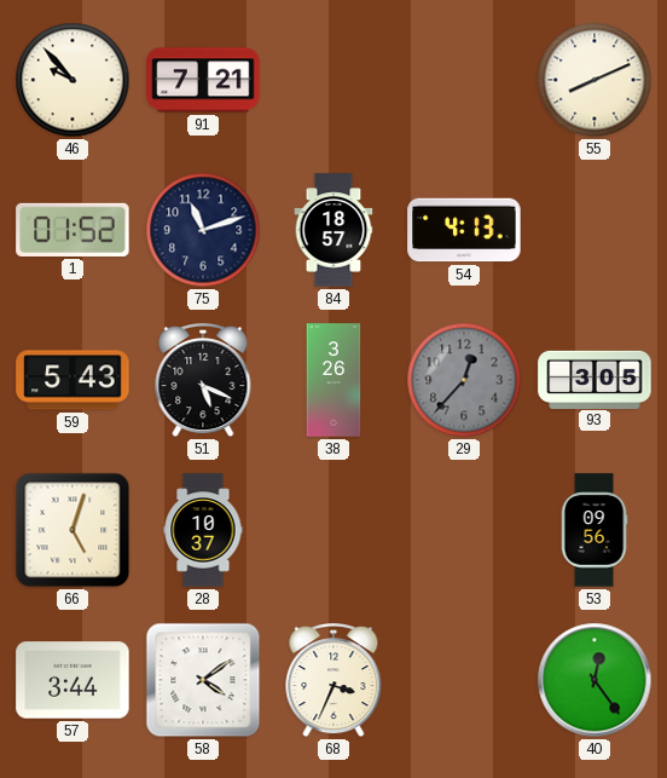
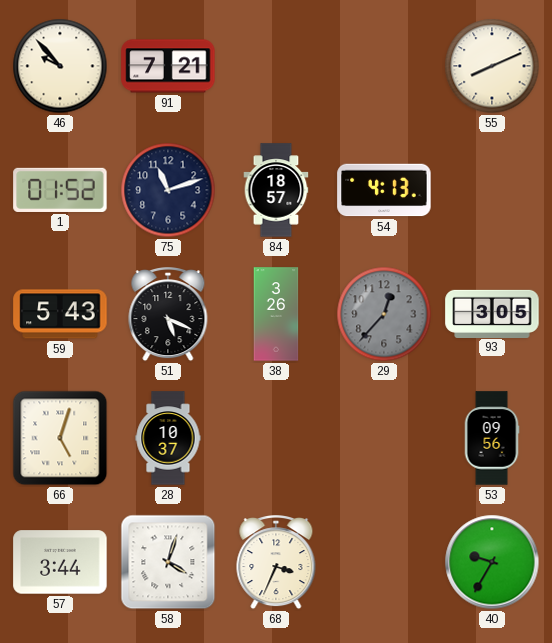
58: 4:09 -> 4:03
40: 12:24 -> 9:35
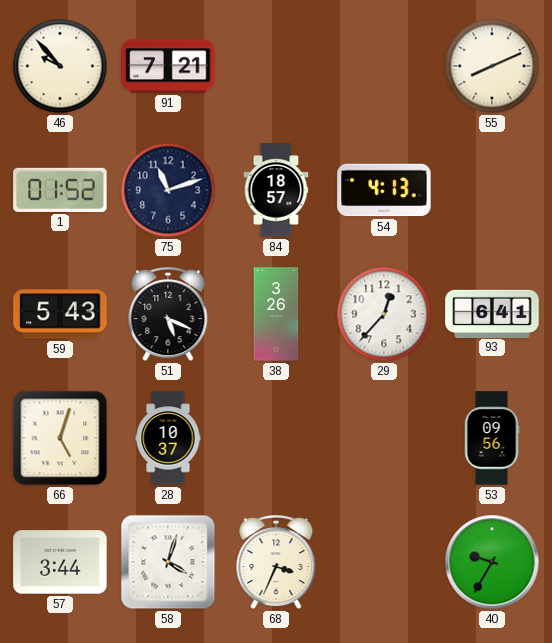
29 dial: grey -> white
93: 3:05 -> 6:41
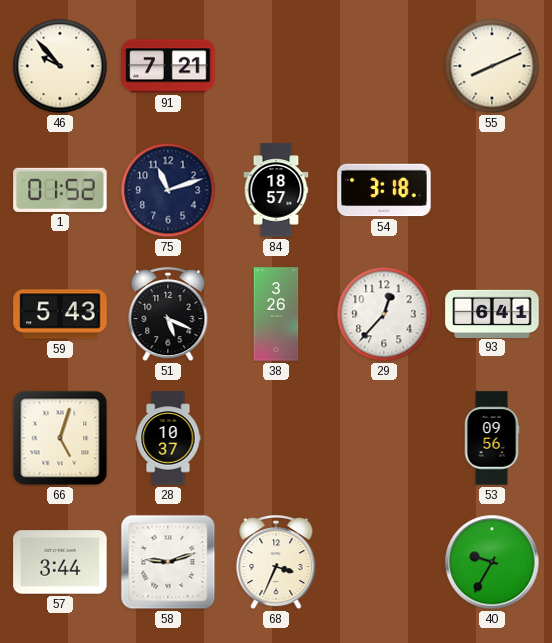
54: 4:13 -> 3:18
58: 4:03 -> 9:12
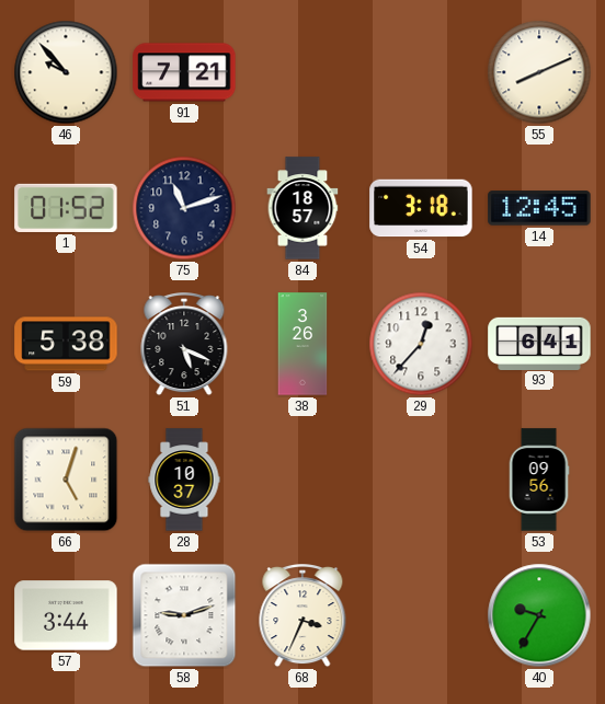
14: none -> 12:45
59: 5:43 -> 5:38
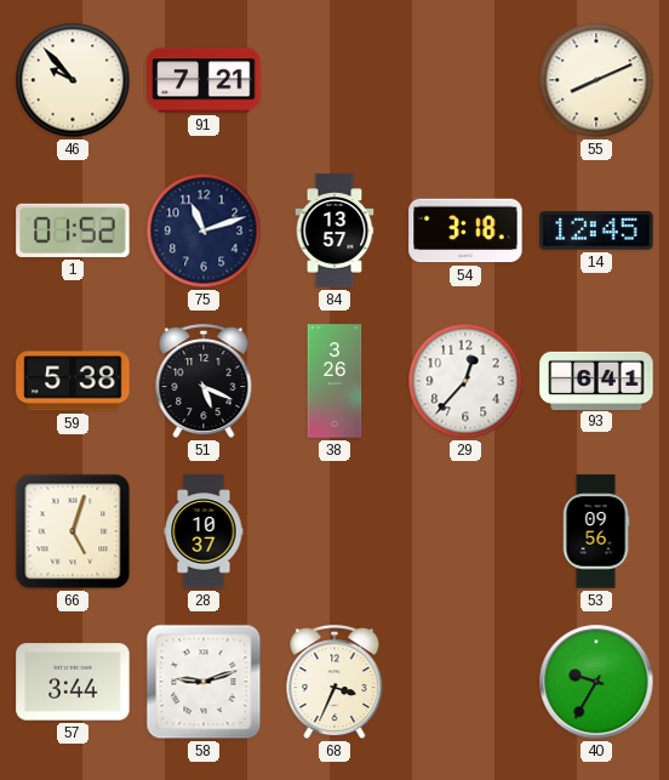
84: 18:57 -> 13:57
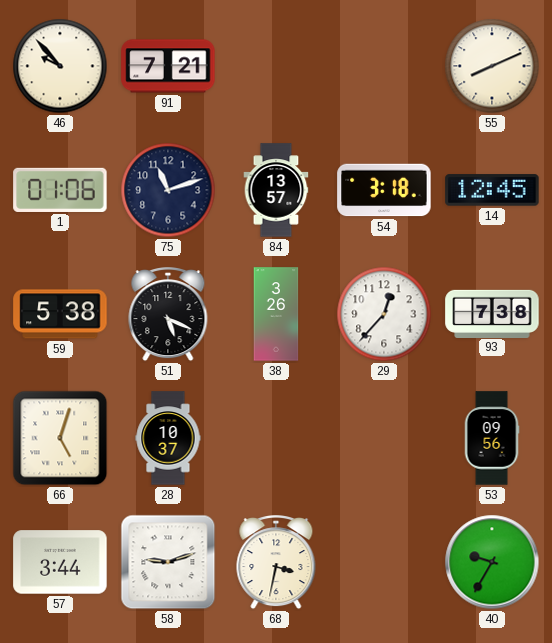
1: 01:52 -> 01:06
93: 6:41 -> 7:38
68: 3:34 -> 3:32
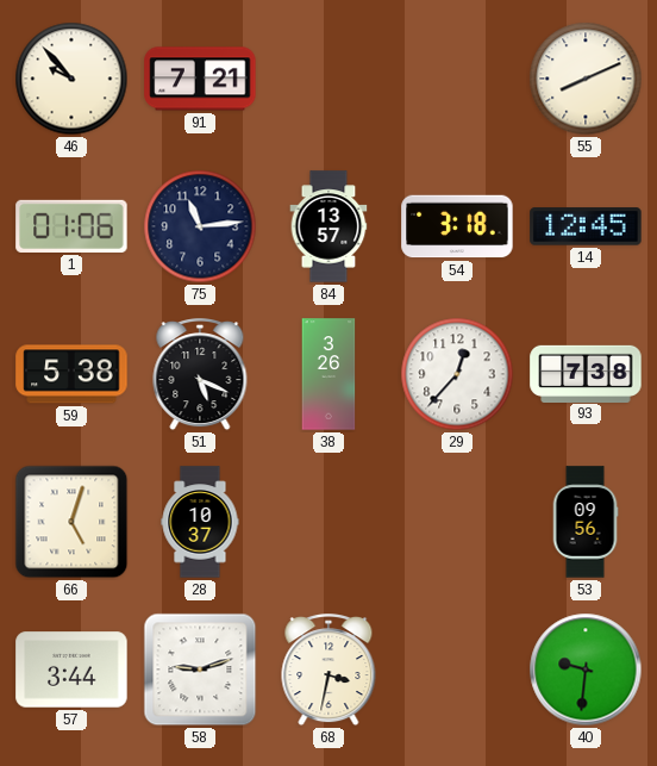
75: 11:12 -> 11:14
40: 9:35 -> 9:31
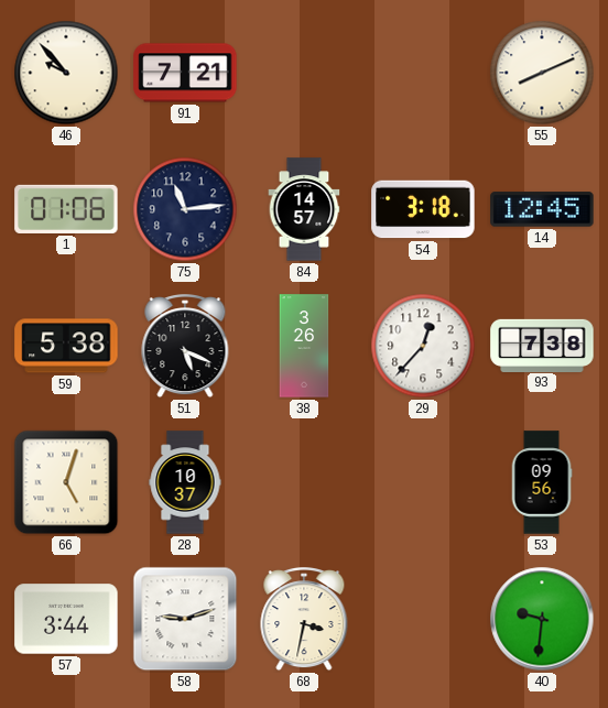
84: 13:57 -> 14:57
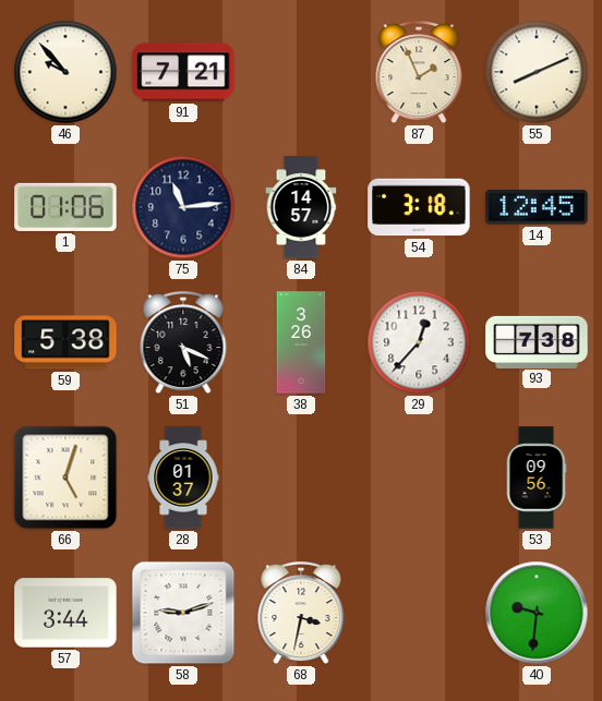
87: none -> 1:56
28: 10:37 -> 01:37
